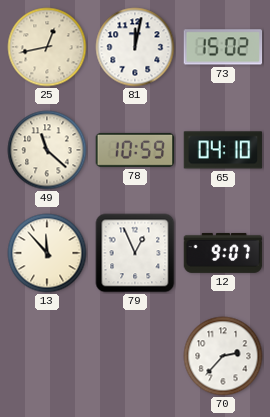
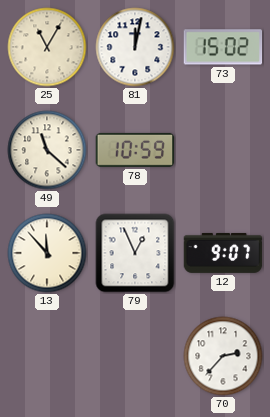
25: 12:43 -> 11:05
65: 04:10 -> none
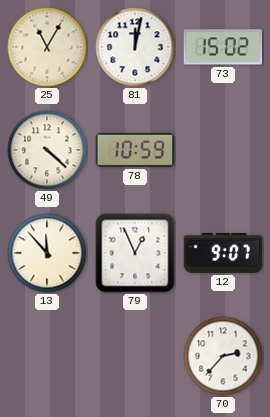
49: 11:22 -> 4:22
